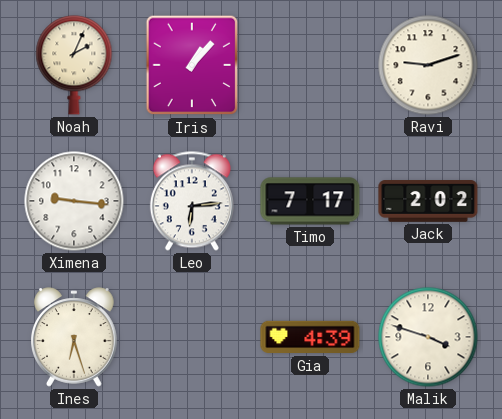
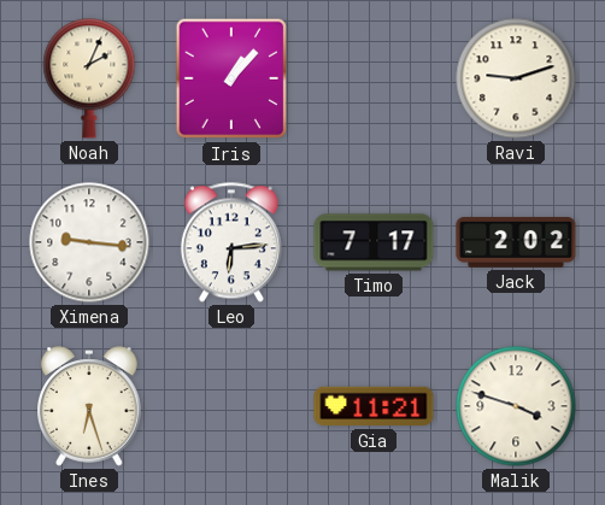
Gia: 4:39 -> 11:21
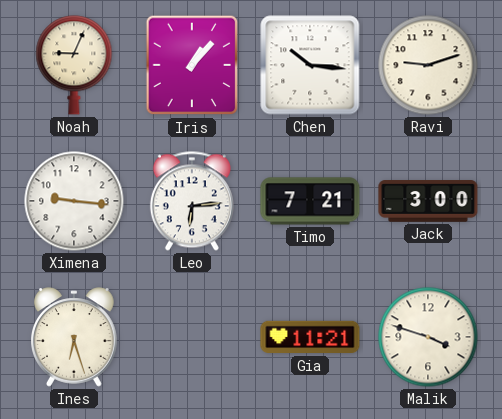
Noah: 2:04 -> 9:04
Chen: none -> 10:16
Timo: 7:17 -> 7:21
Jack: 2:02 -> 3:00
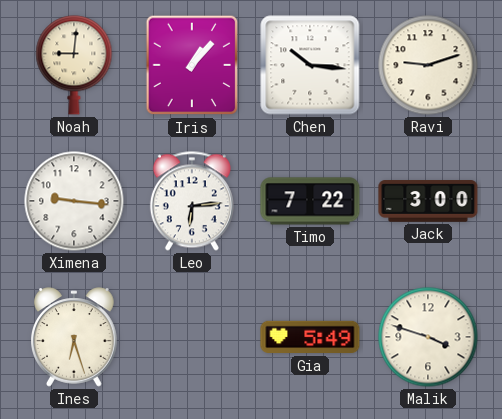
Noah: 9:04 -> 9:01
Timo: 7:21 -> 7:22
Gia: 11:21 -> 5:49
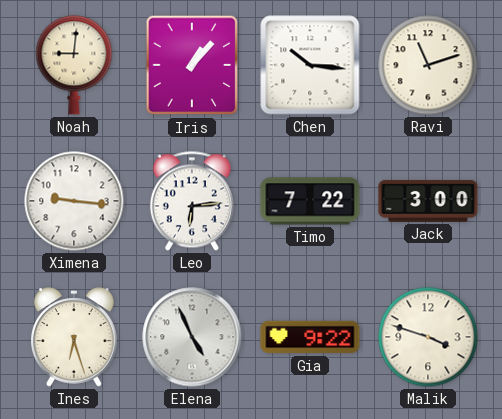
Ravi: 9:12 -> 11:12
Elena: none -> 4:56
Gia: 5:49 -> 9:22
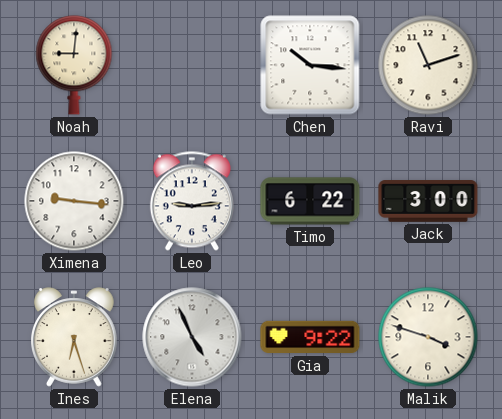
Iris: 1:07 -> none
Leo: 6:14 -> 9:14
Timo: 7:22 -> 6:22
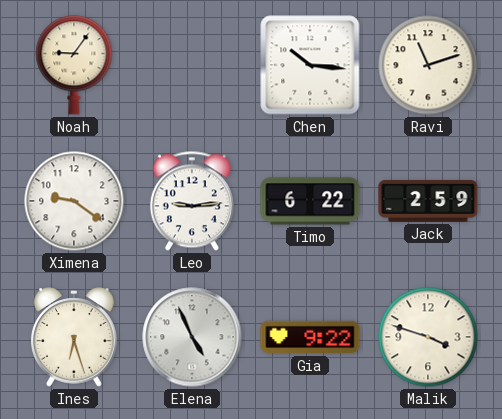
Noah: 9:01 -> 9:06
Ximena: 9:16 -> 9:21
Jack: 3:00 -> 2:59
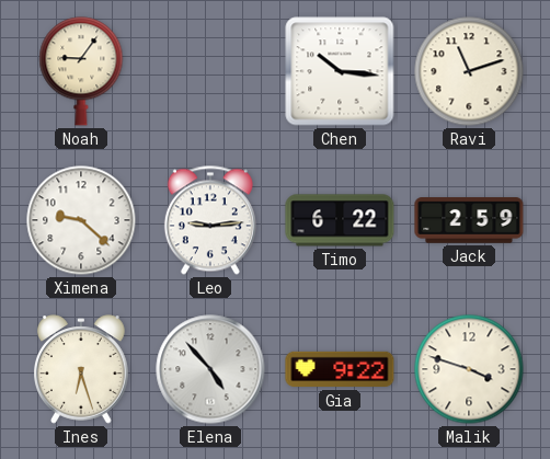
Ximena: 9:21 -> 9:22
Elena: 4:56 -> 4:53
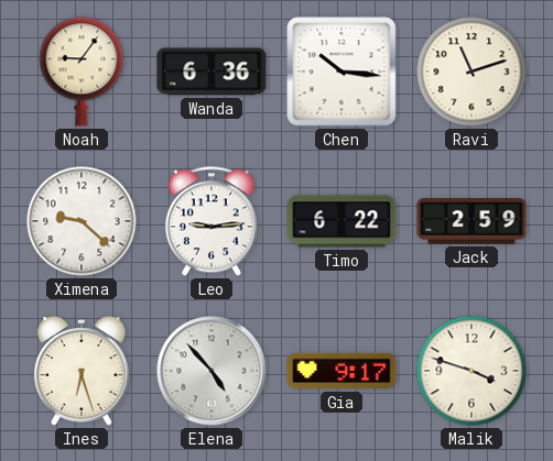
Wanda: none -> 6:36
Gia: 9:22 -> 9:17
